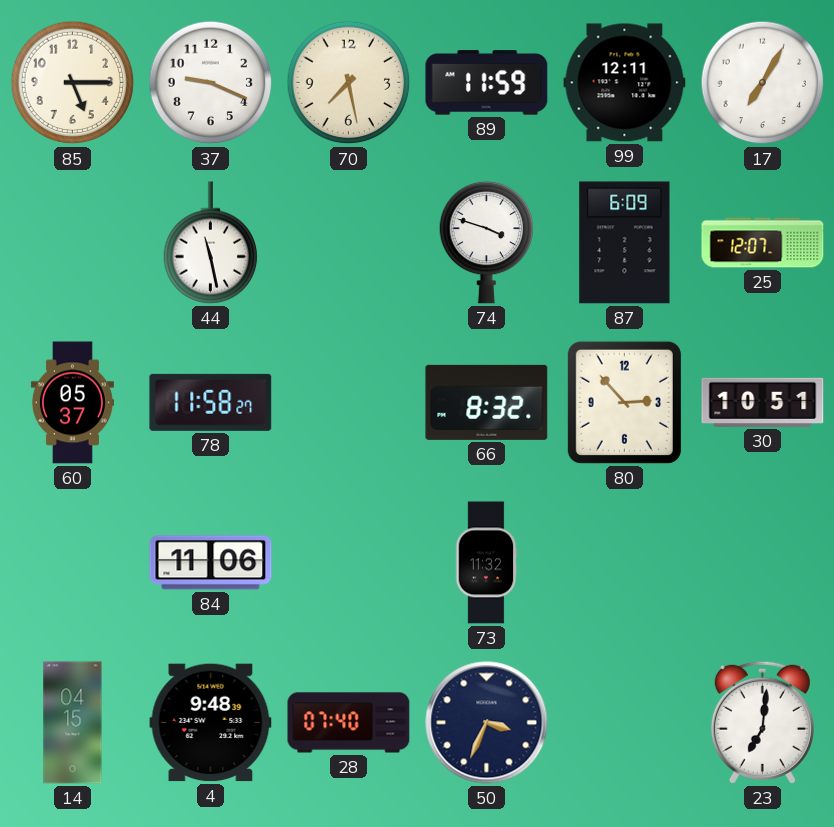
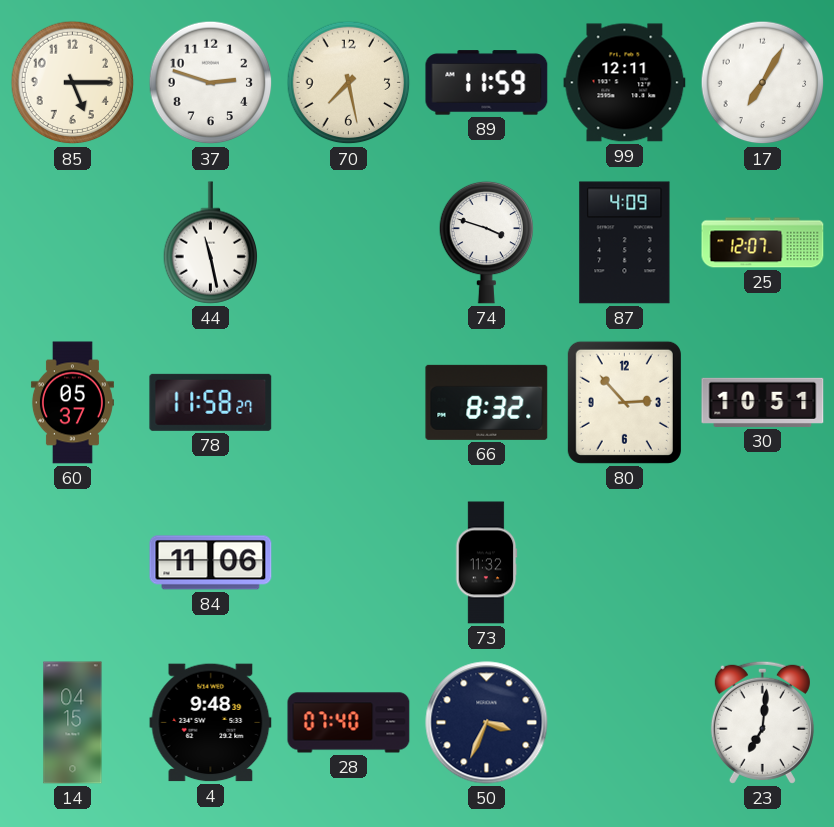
37: 9:19 -> 2:48
87: 6:09 -> 4:09
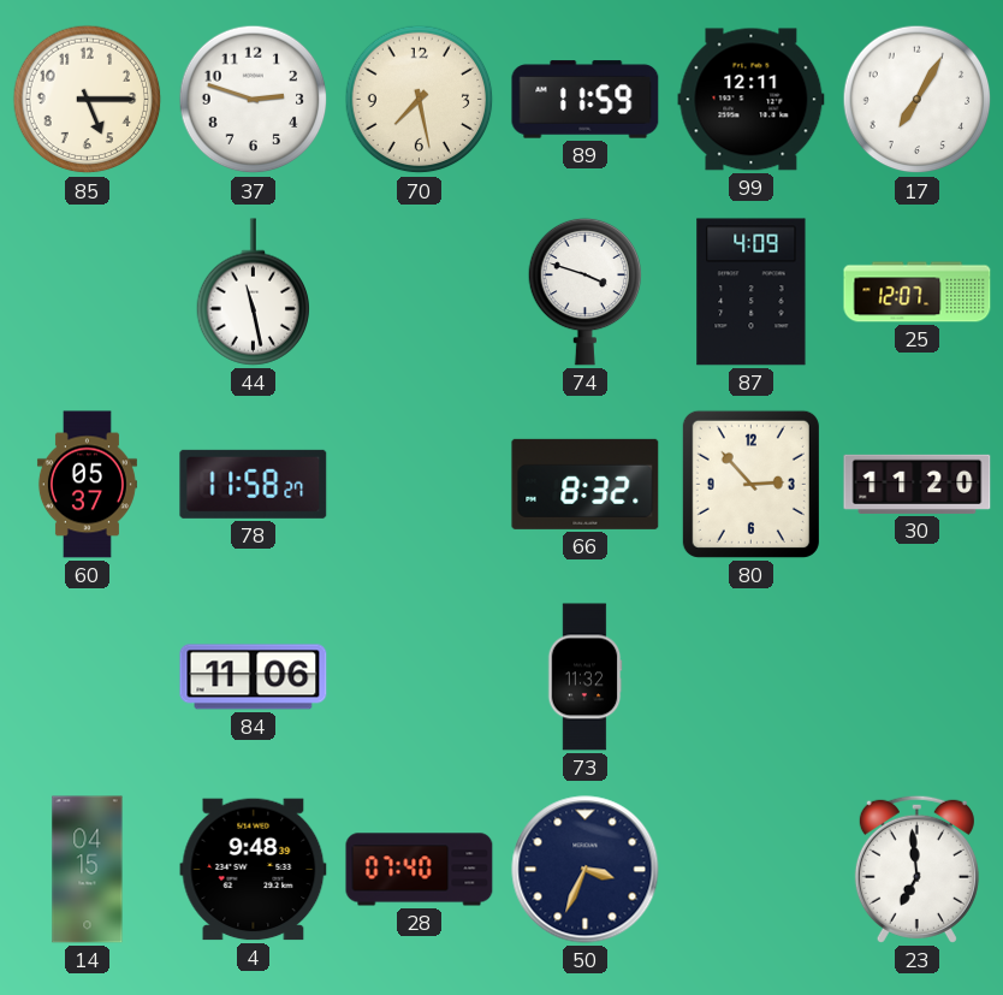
30: 10:51 -> 11:20
23: 7:01 -> 6:59
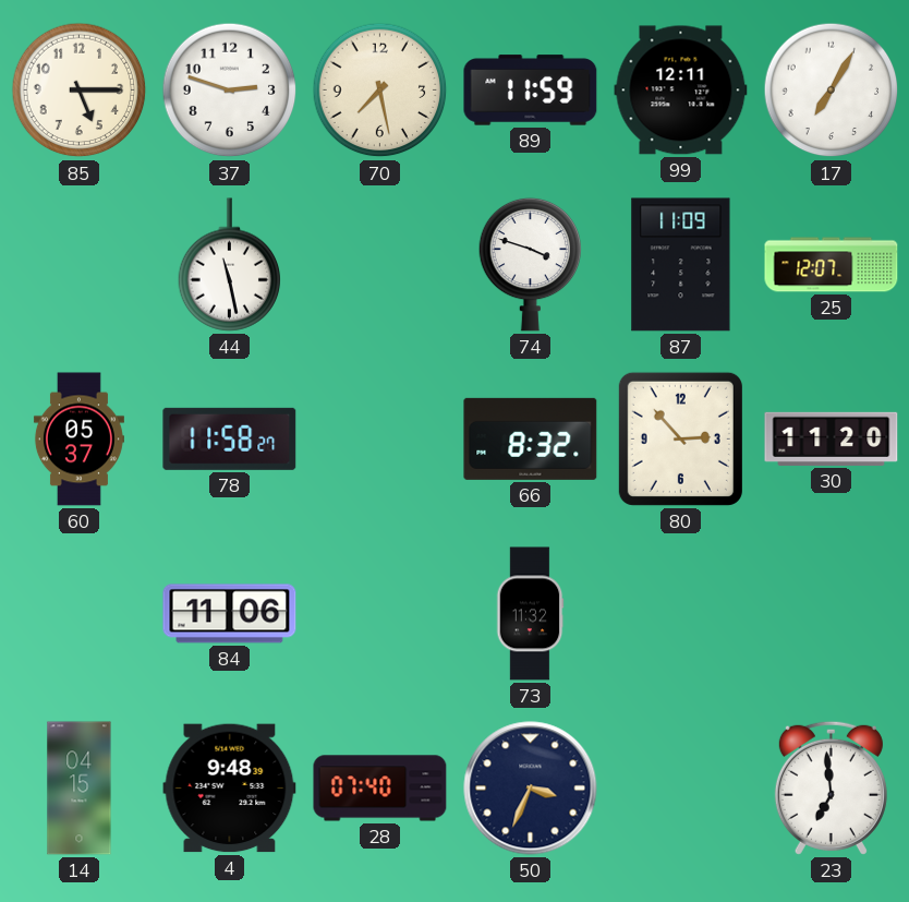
87: 4:09 -> 11:09
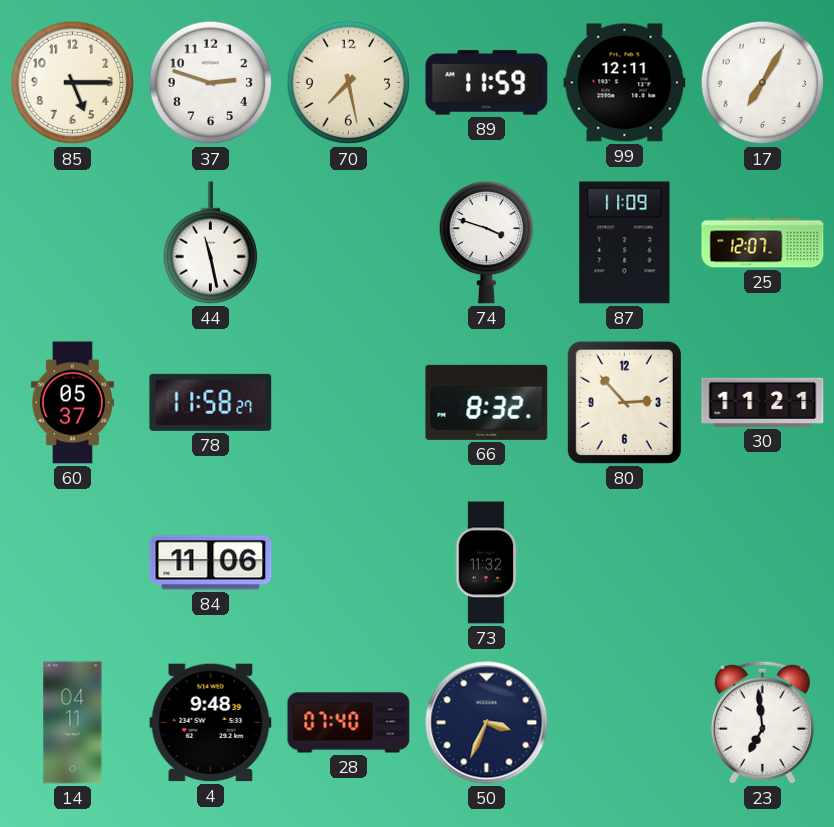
30: 11:20 -> 11:21
14: 04:15 -> 04:11
